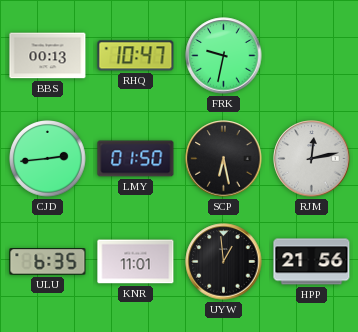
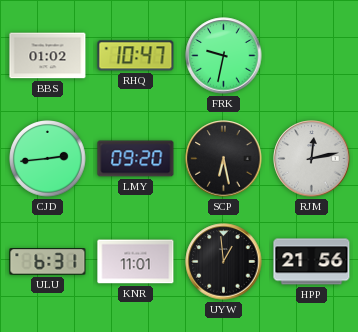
BBS: 00:13 -> 01:02
LMY: 01:50 -> 09:20
ULU: 6:35 -> 6:31
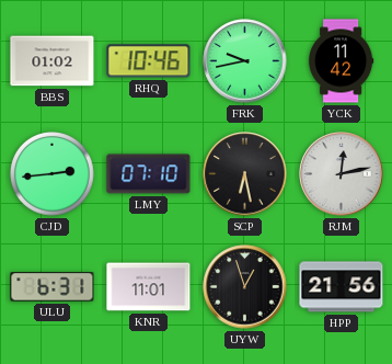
RHQ: 10:47 -> 10:46
FRK: 9:32 -> 9:43
YCK: none -> 11:42
LMY: 09:20 -> 07:10
UYW: 12:59 -> 12:57
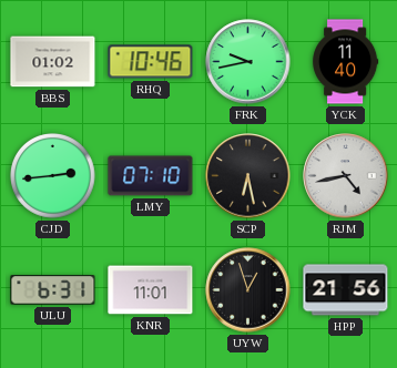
YCK: 11:42 -> 11:40
RJM: 12:13 -> 4:43
